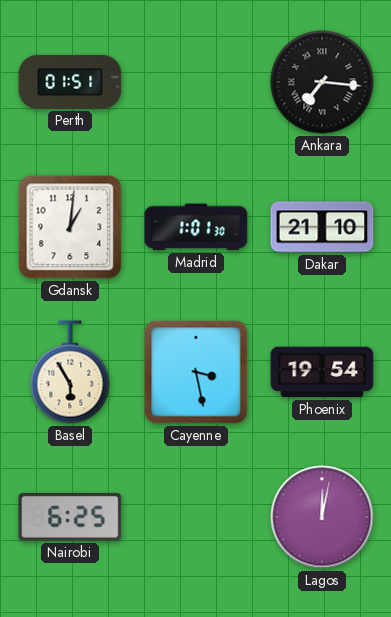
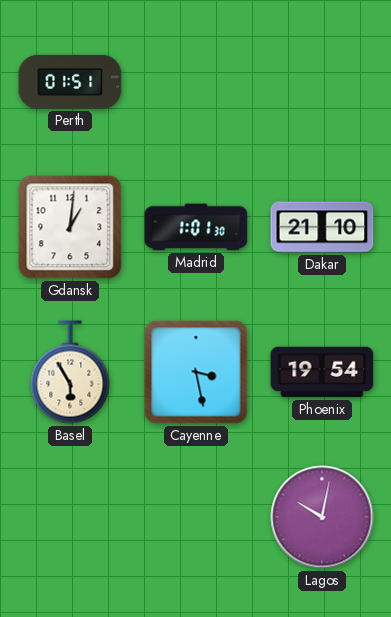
Ankara: 7:16 -> none
Nairobi: 6:25 -> none
Lagos: 12:02 -> 10:02
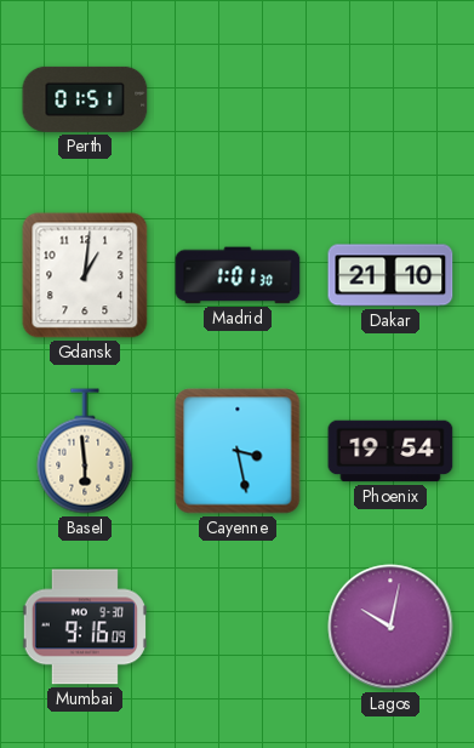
Basel: 5:55 -> 5:59
Mumbai: none -> 9:16
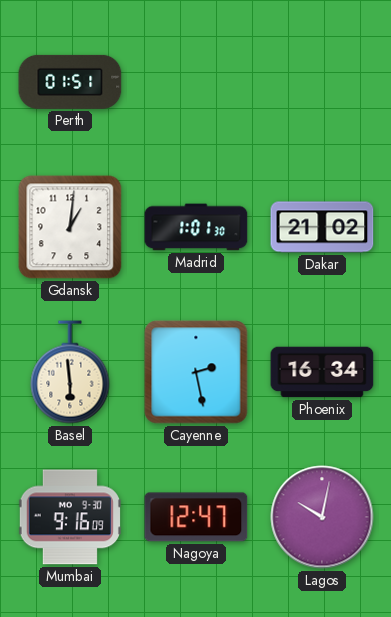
Dakar: 21:10 -> 21:02
Cayenne: 3:28 -> 2:28
Phoenix: 19:54 -> 16:34
Nagoya: none -> 12:47
